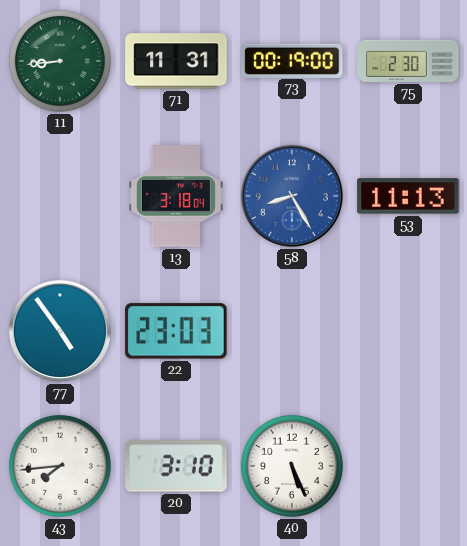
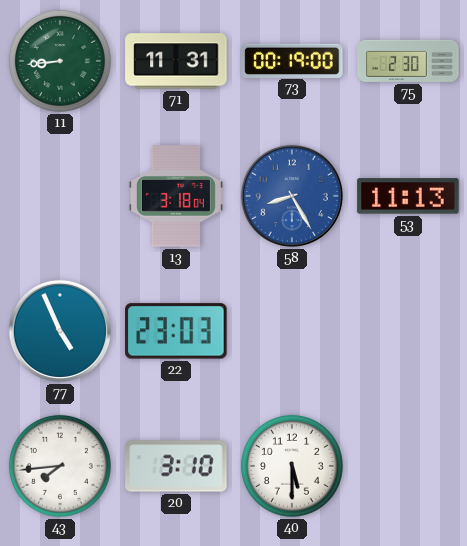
77: 4:54 -> 4:56
40: 5:26 -> 5:30
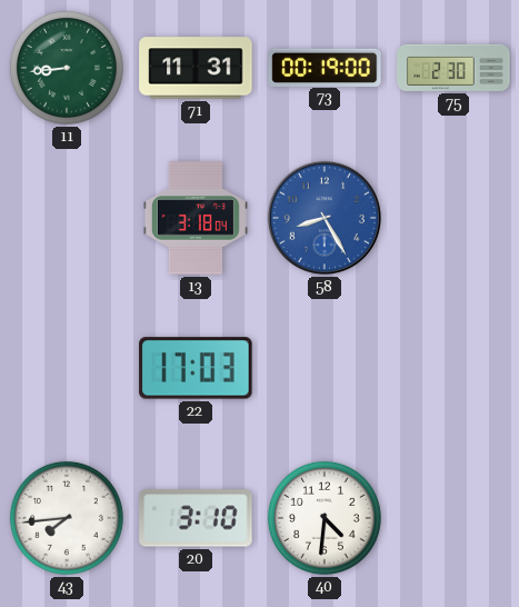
53: 11:13 -> none
77: 4:56 -> none
22: 23:03 -> 17:03
40: 5:30 -> 4:31
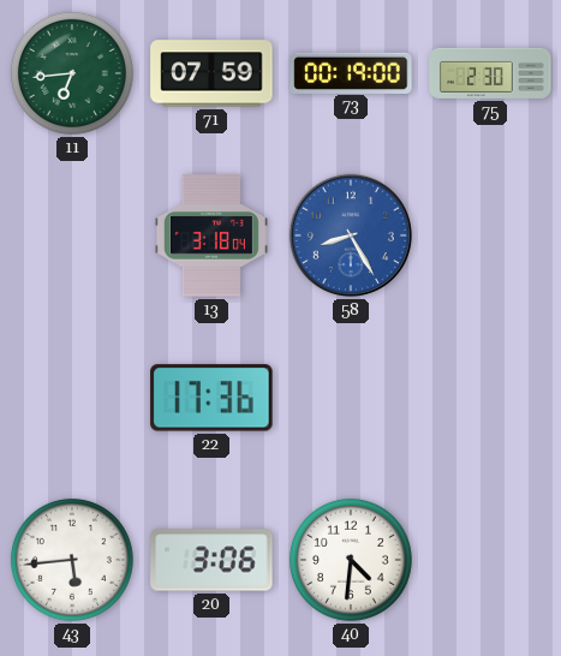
11: 8:44 -> 6:44
71: 11:31 -> 07:59
22: 17:03 -> 17:36
43: 7:44 -> 5:44
20: 3:10 -> 3:06
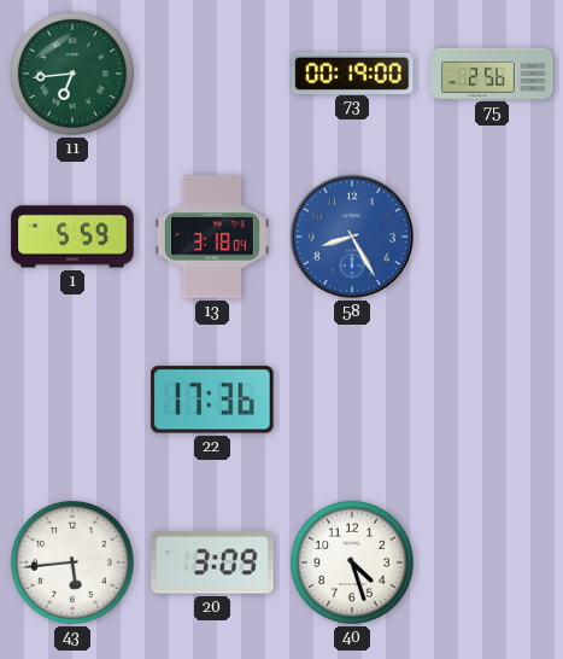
71: 07:59 -> none
75: 2:30 -> 2:56
1: none -> 5:59
20: 3:06 -> 3:09
40: 4:31 -> 4:27
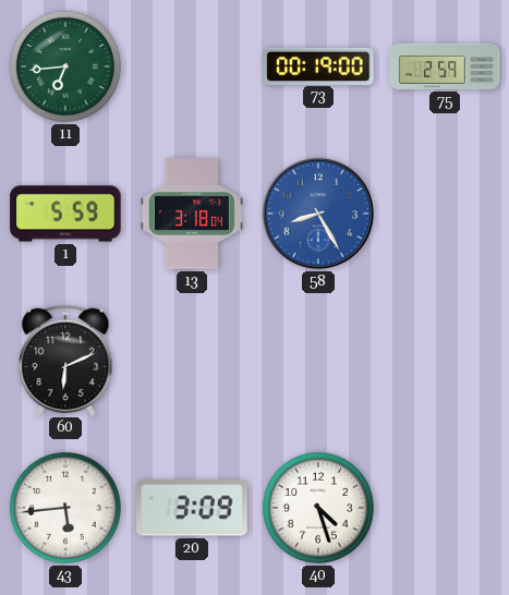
75: 2:56 -> 2:59
60: none -> 6:11
22: 17:36 -> none
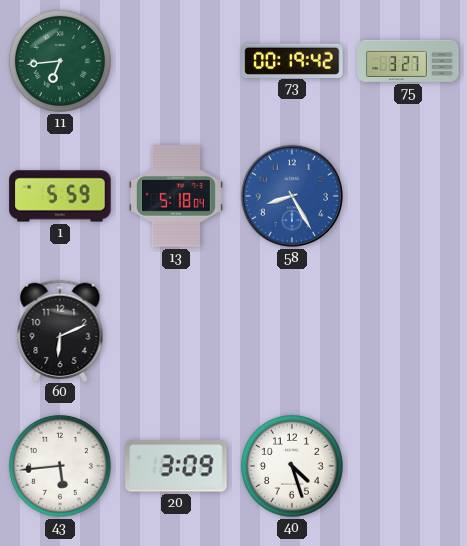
73: 00:19:00 -> 00:19:42
75: 2:59 -> 3:27
13: 3:18 -> 5:18
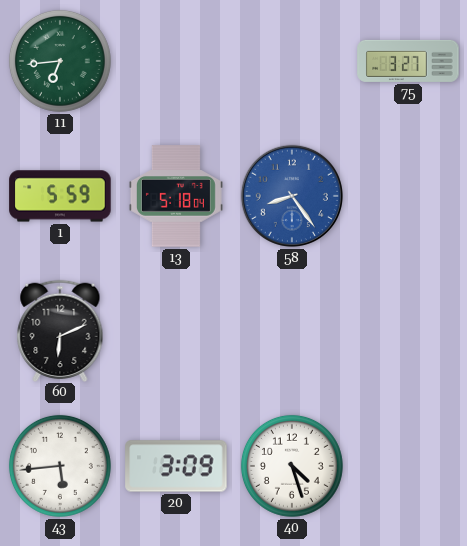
73: 00:19 -> none
58: 8:25 -> 8:24
